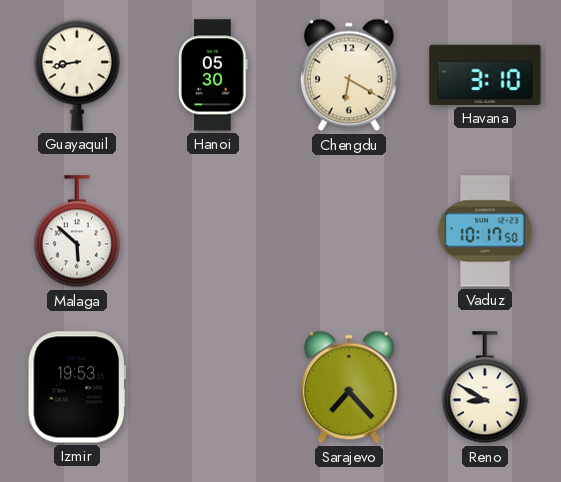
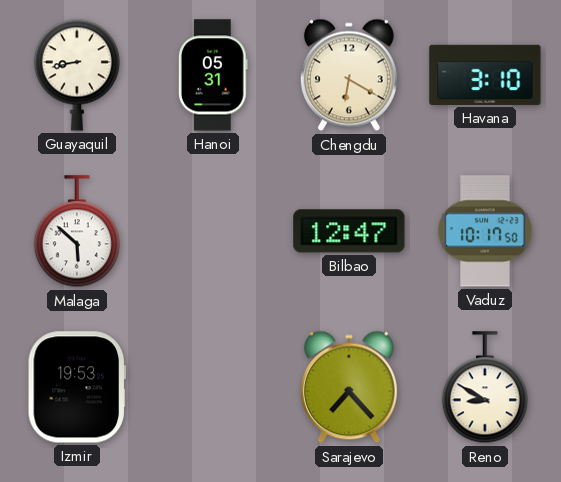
Hanoi: 05:30 -> 05:31
Bilbao: none -> 12:47
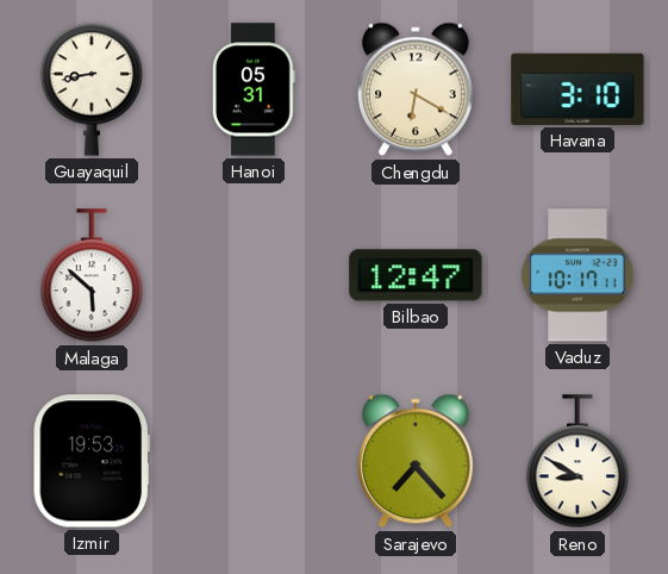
Vaduz: 10:17:50 -> 10:17:11
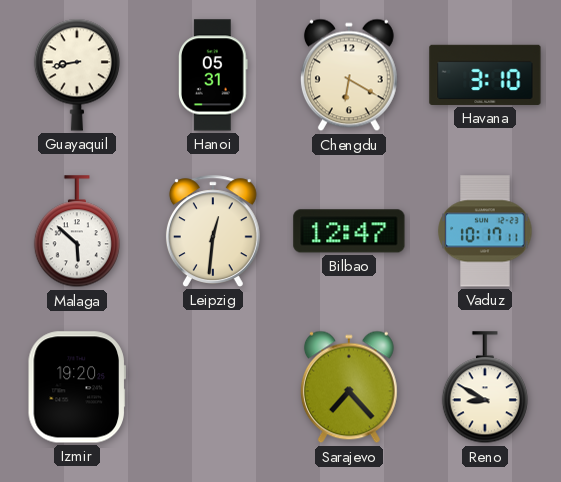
Leipzig: none -> 12:31
Izmir: 19:53 -> 19:20
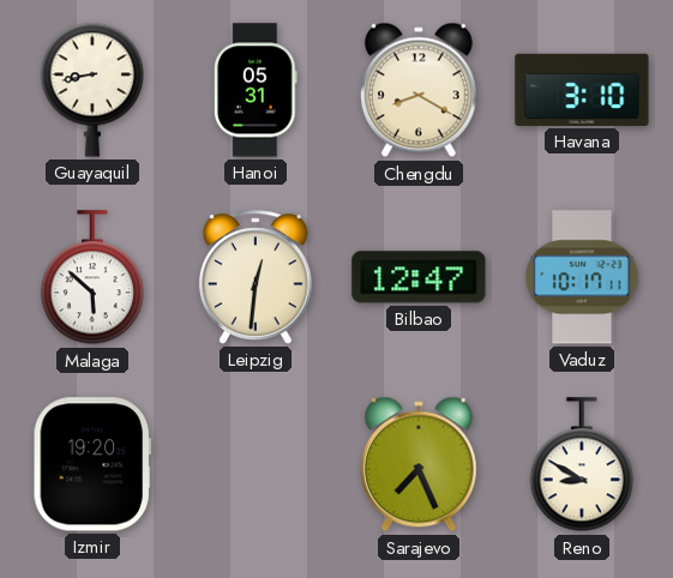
Chengdu: 6:20 -> 8:20
Sarajevo: 7:23 -> 7:26
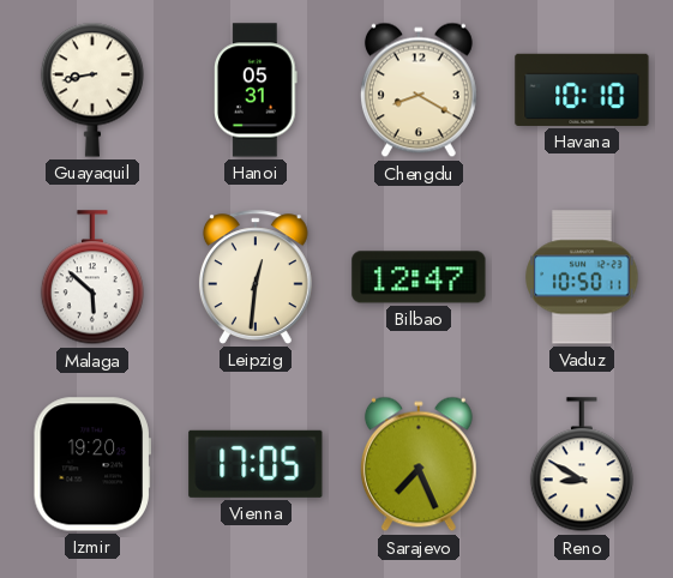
Havana: 3:10 -> 10:10
Vaduz: 10:17 -> 10:50
Vienna: none -> 17:05
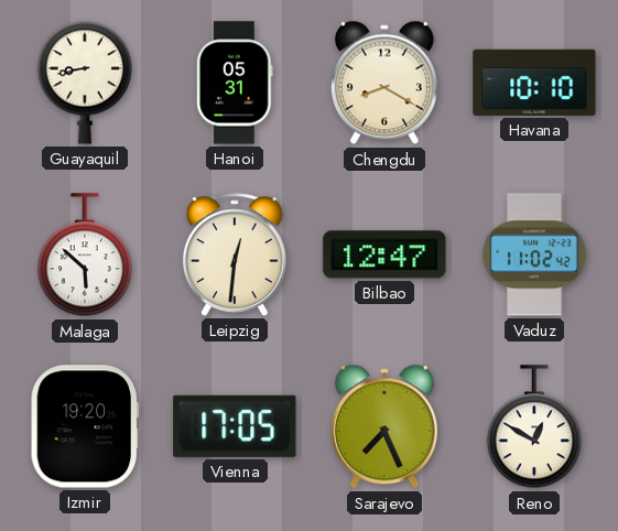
Vaduz: 10:50 -> 11:02
Reno: 8:50 -> 12:50
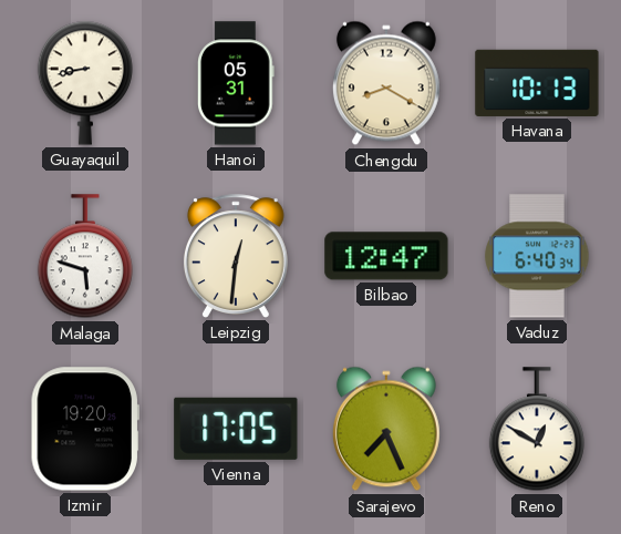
Havana: 10:10 -> 10:13
Malaga: 5:52 -> 5:48
Vaduz: 11:02 -> 6:40
